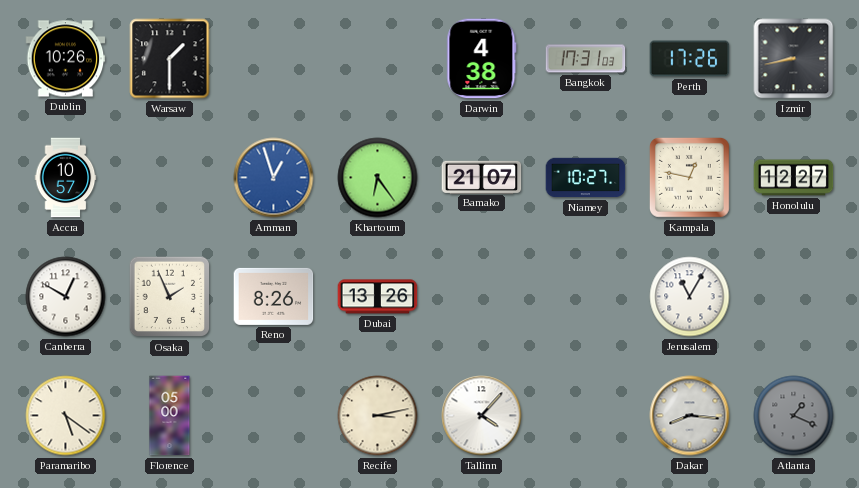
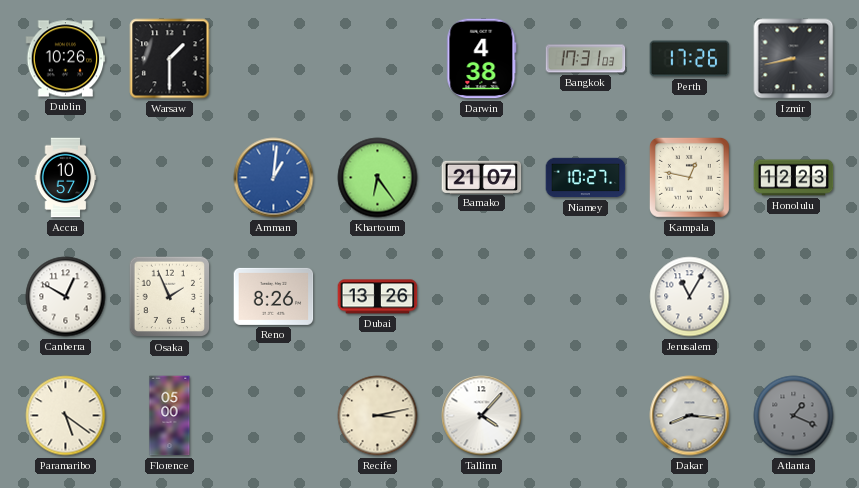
Amman: 12:57 -> 1:01
Honolulu: 12:27 -> 12:23
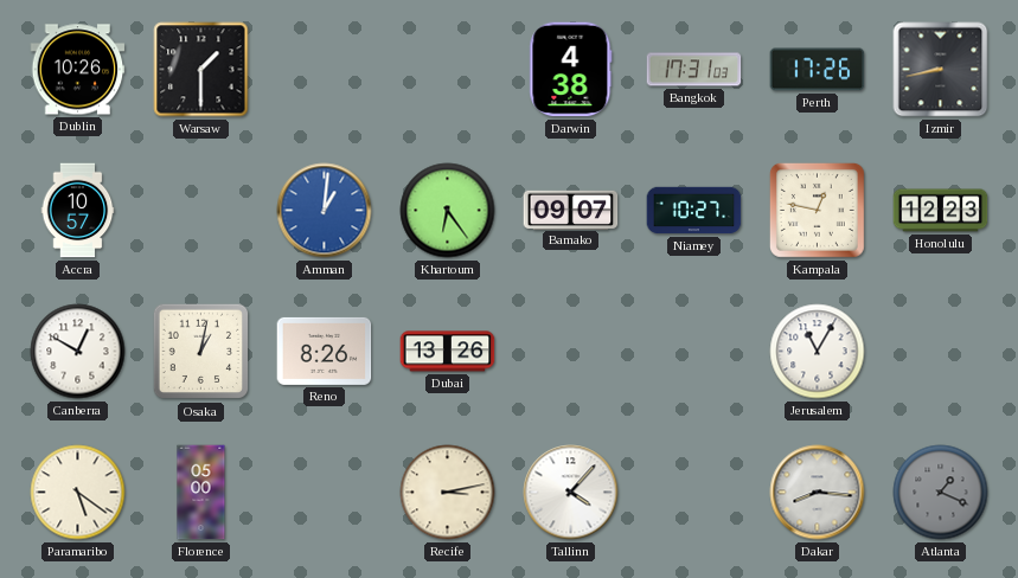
Bamako: 21:07 -> 09:07
Osaka: 1:56 -> 1:02
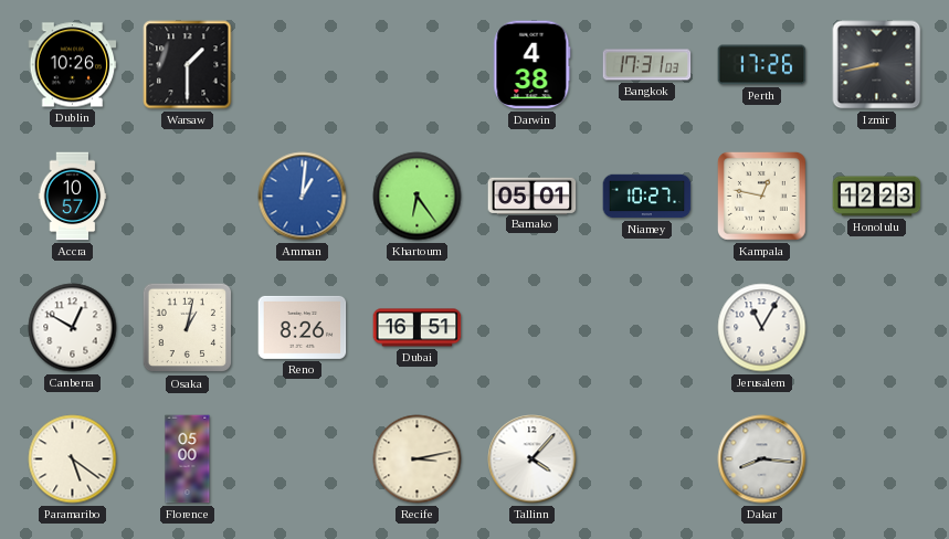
Bamako: 09:07 -> 05:01
Dubai: 13:26 -> 16:51
Atlanta: 1:19 -> none
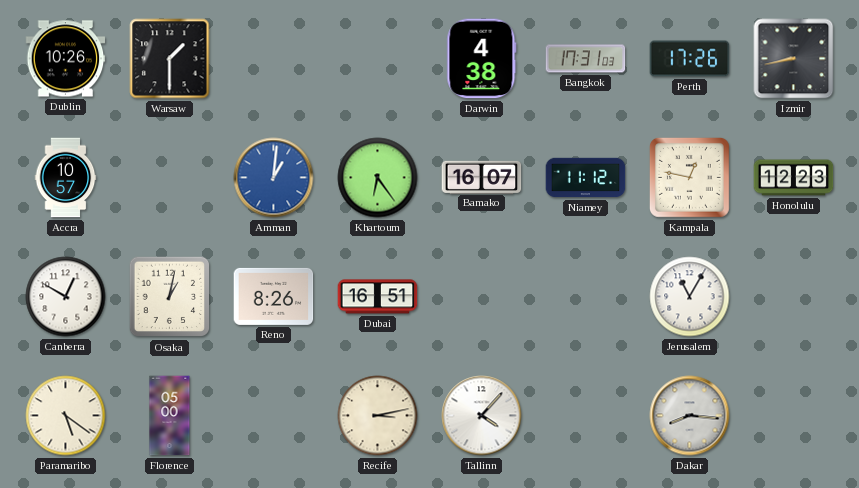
Bamako: 05:01 -> 16:07
Niamey: 10:27 -> 11:12
